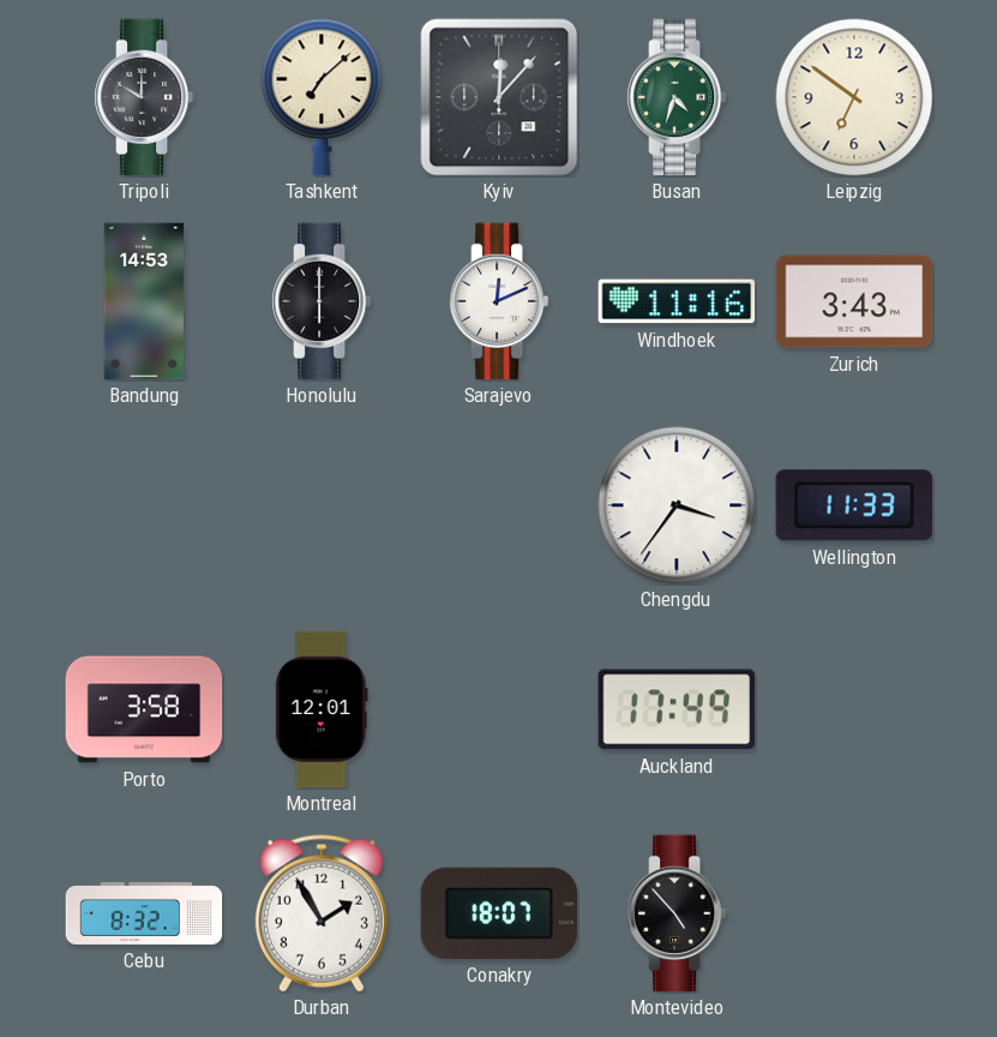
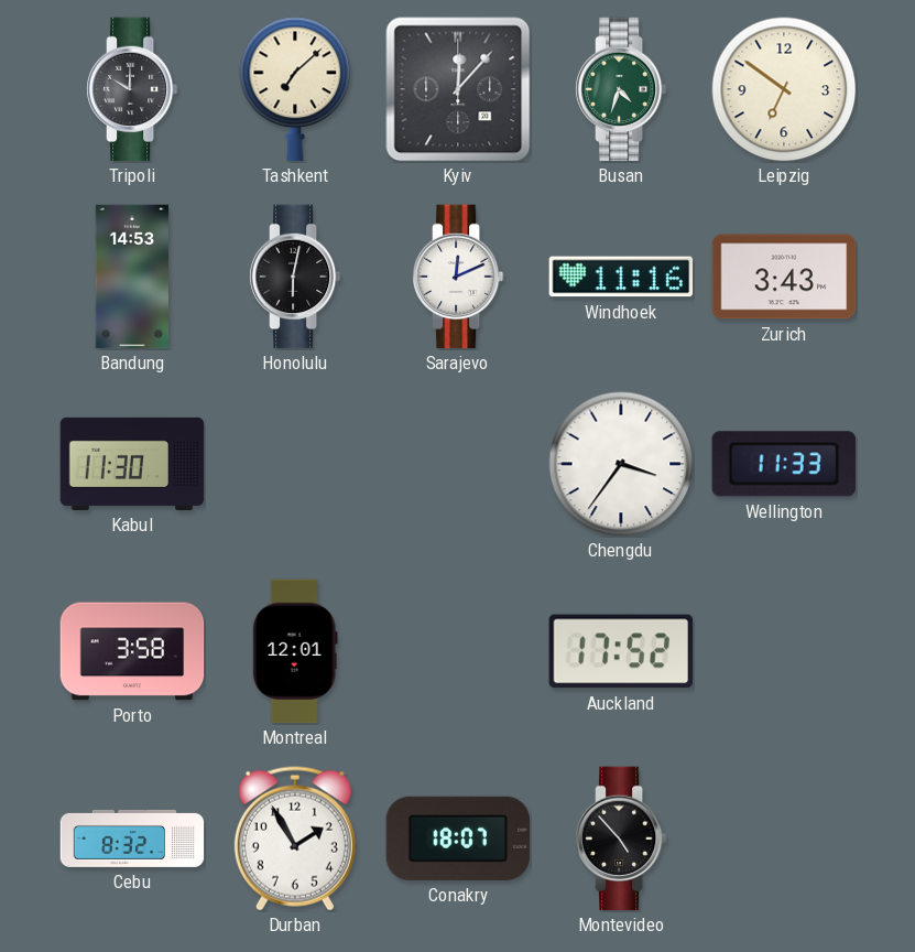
Honolulu: 6:00 -> 6:02
Kabul: none -> 11:30
Auckland: 17:49 -> 17:52
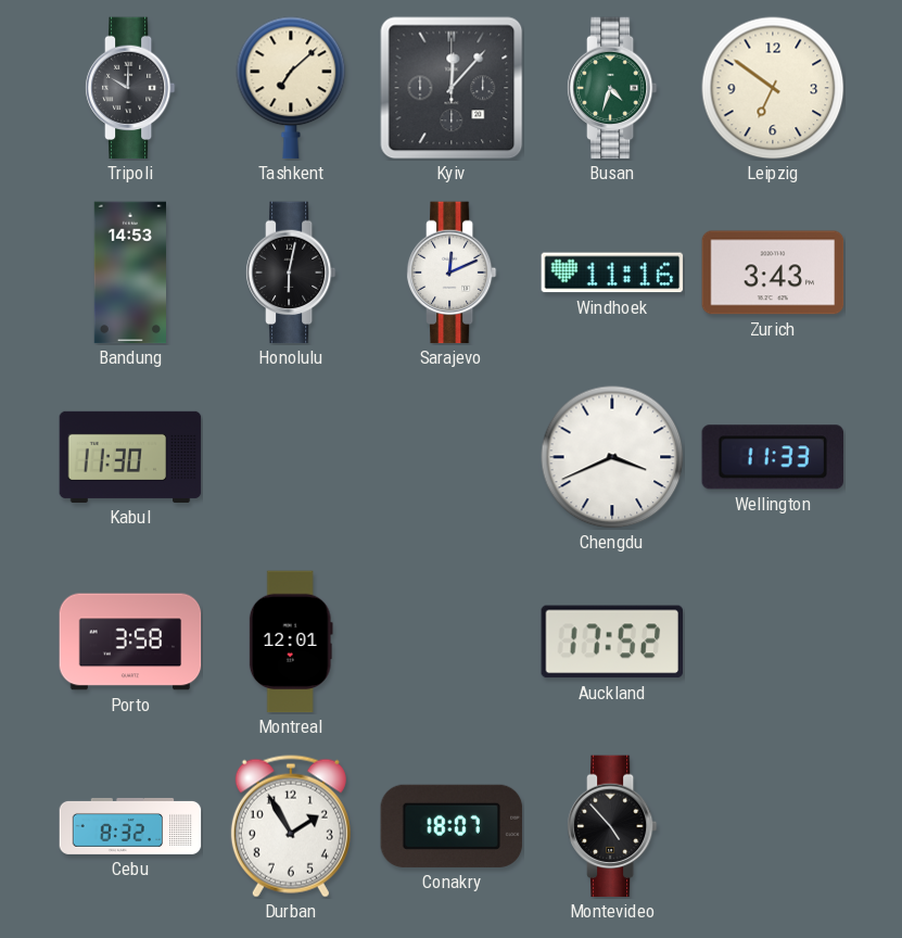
Chengdu: 3:36 -> 3:41
